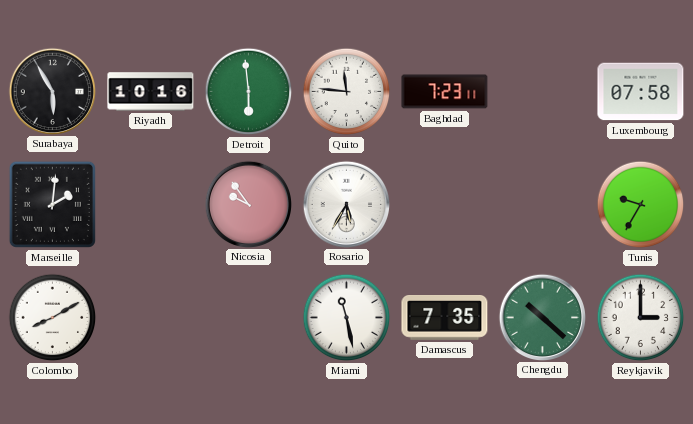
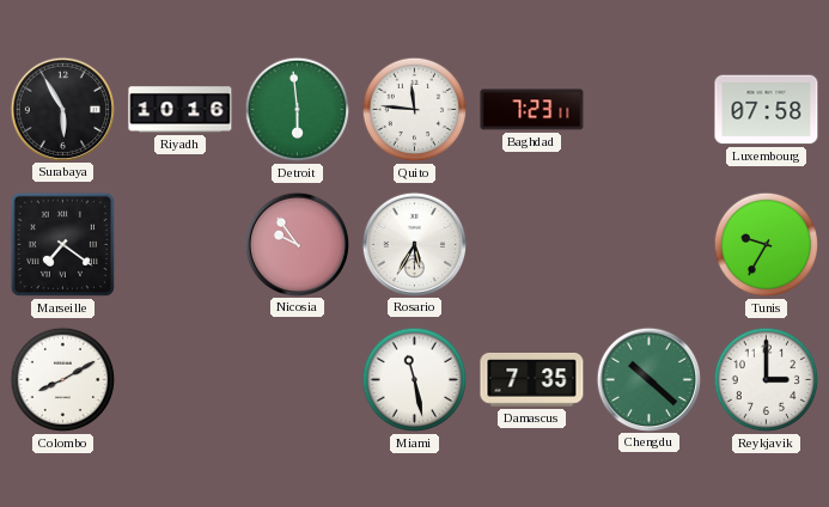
Marseille: 2:01 -> 7:21
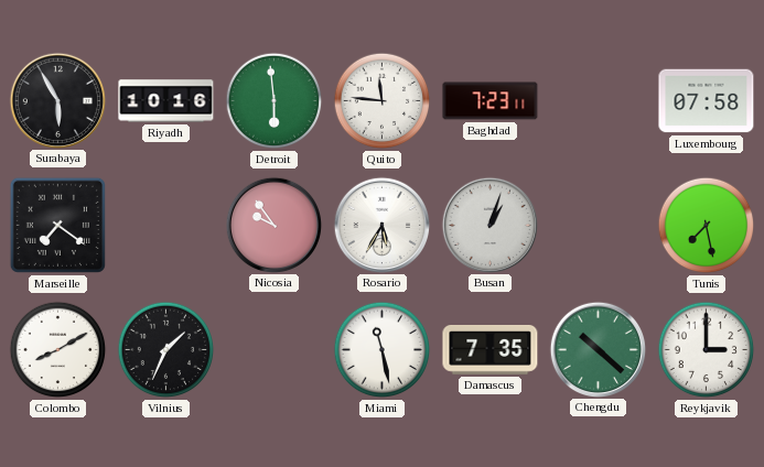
Busan: none -> 1:03
Tunis: 9:35 -> 7:28
Vilnius: none -> 1:34
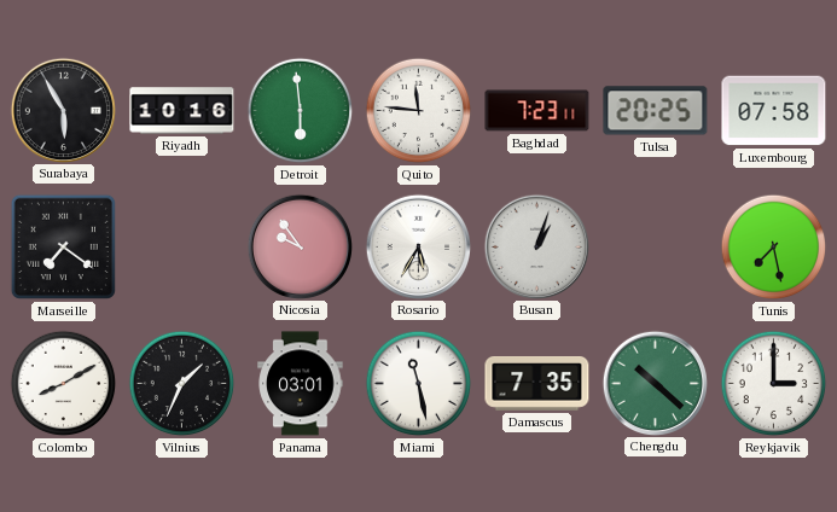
Tulsa: none -> 20:25
Panama: none -> 03:01
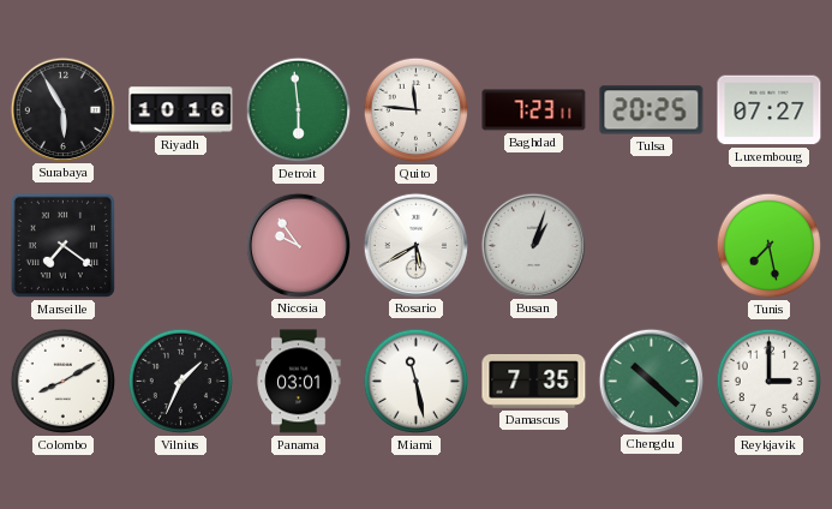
Luxembourg: 07:58 -> 07:27
Rosario: 5:35 -> 5:40
